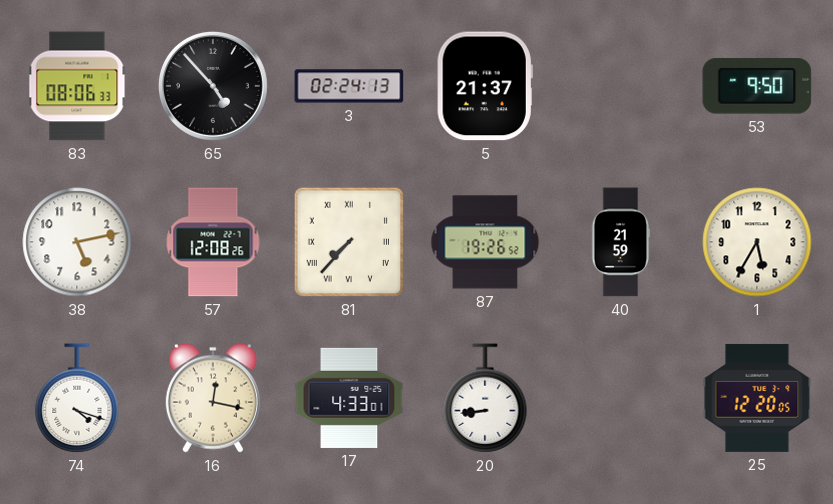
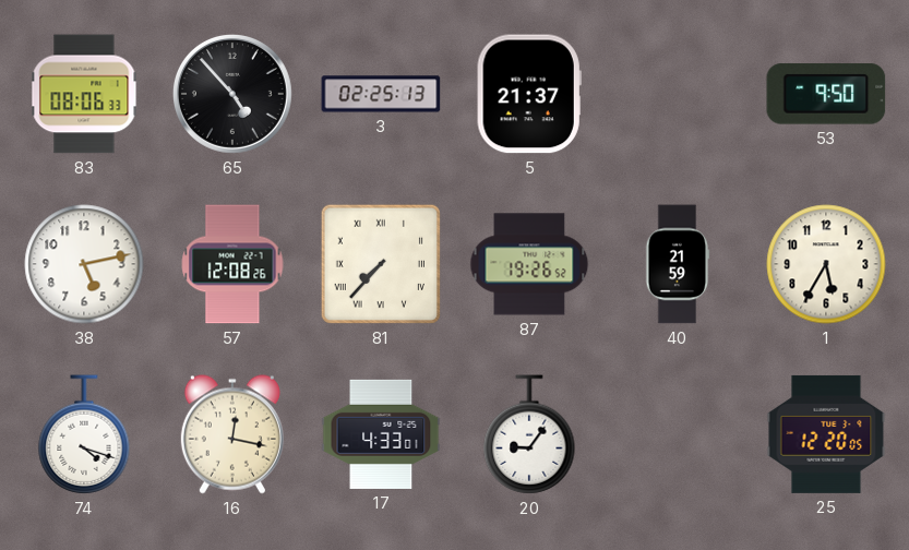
3: 02:24 -> 02:25
20: 8:44 -> 9:06
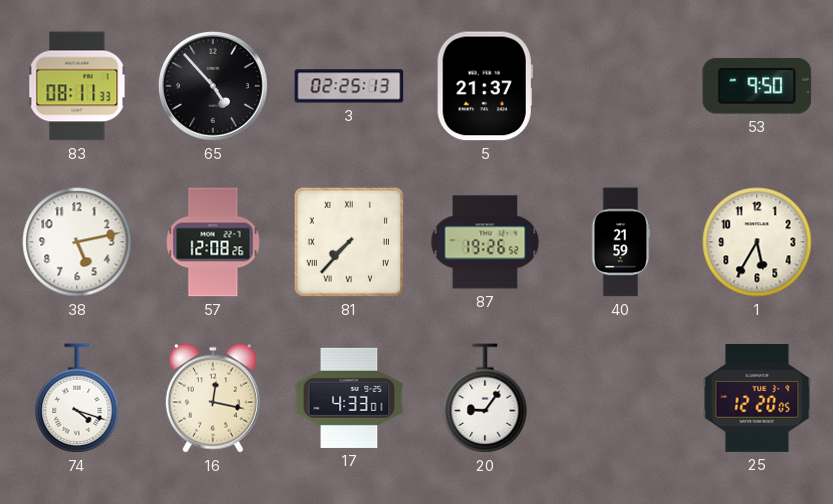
83: 08:06 -> 08:11
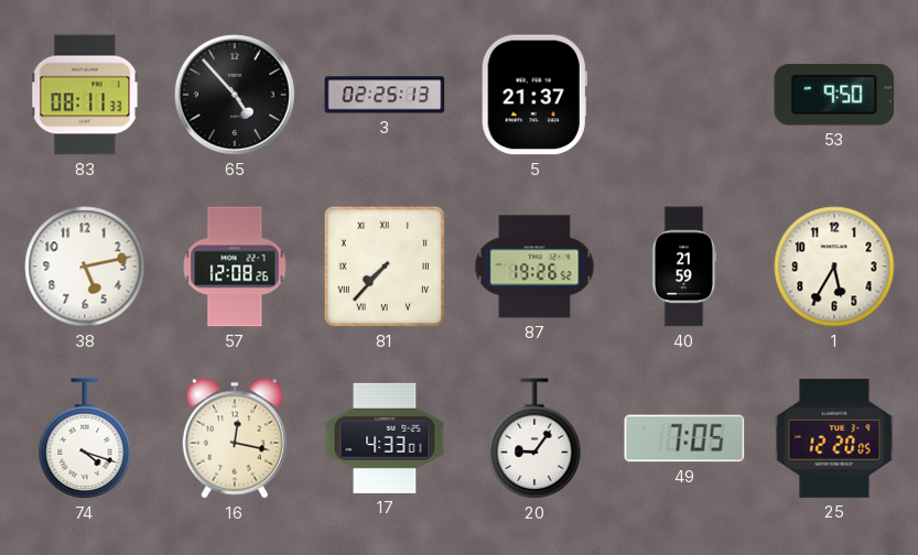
49: none -> 7:05
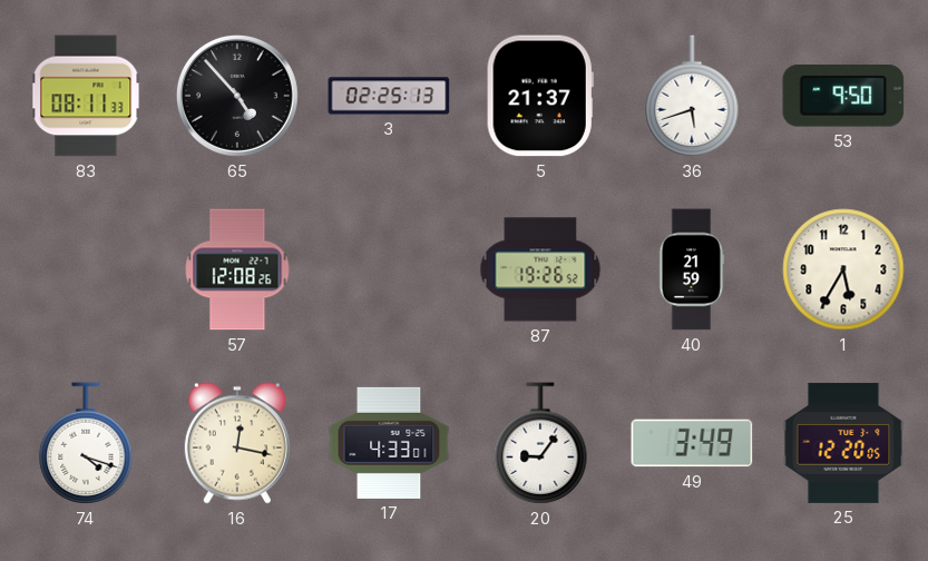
36: none -> 5:42
38: 5:13 -> none
81: 7:37 -> none
49: 7:05 -> 3:49
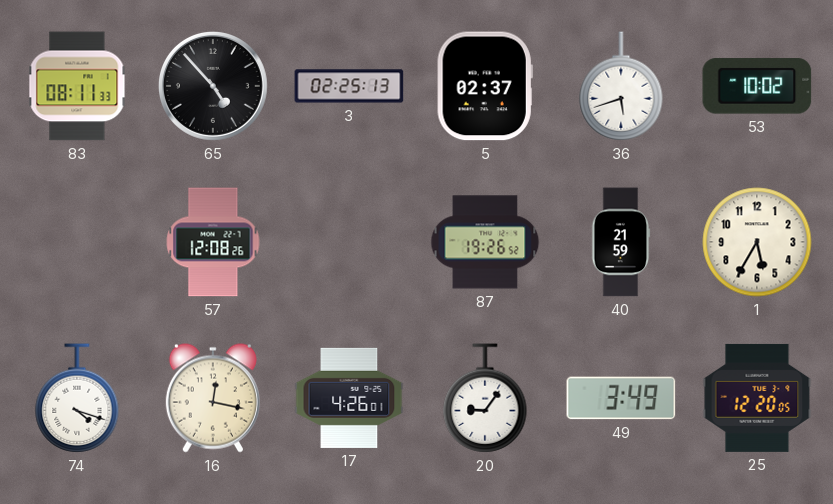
5: 21:37 -> 02:37
53: 9:50 -> 10:02
17: 4:33 -> 4:26
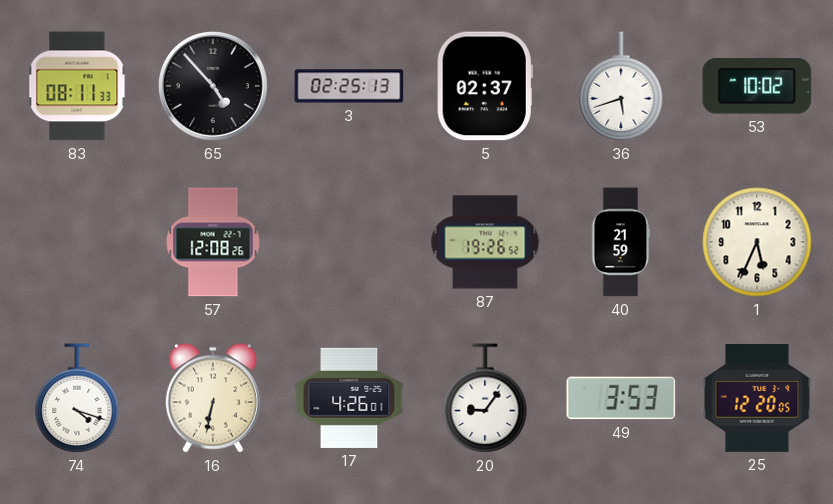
1: 5:35 -> 5:34
16: 12:17 -> 6:32
49: 3:49 -> 3:53
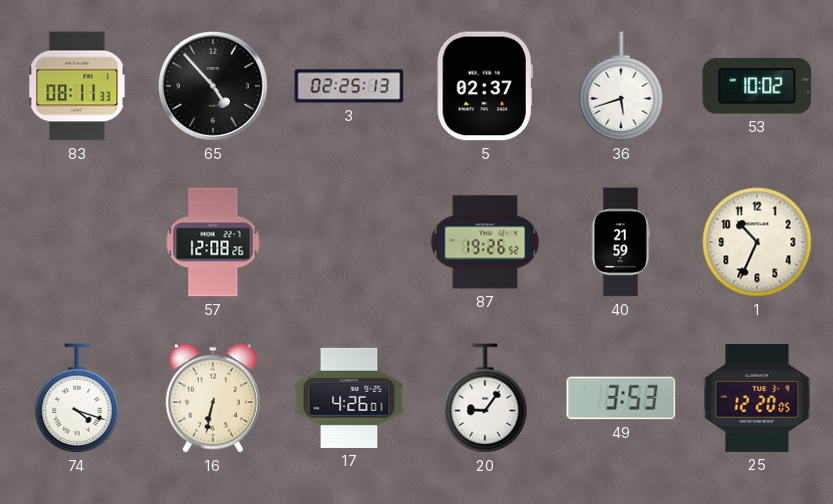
1: 5:34 -> 10:34
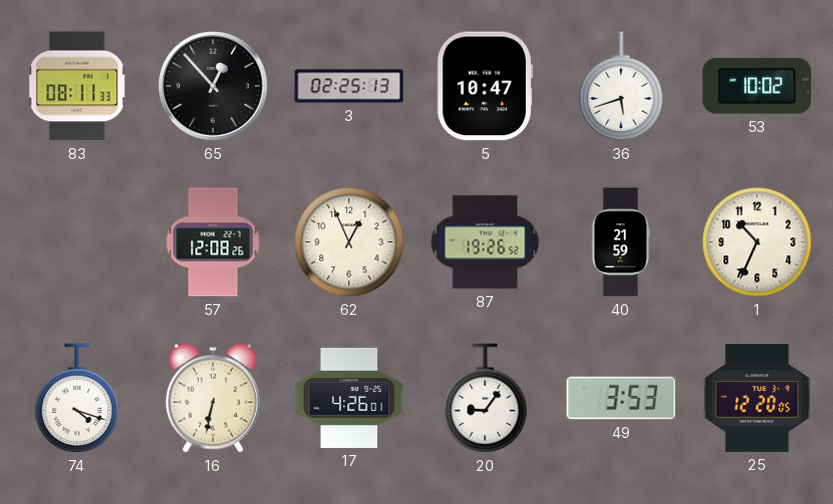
65: 4:53 -> 12:53
5: 02:37 -> 10:47
62: none -> 12:56
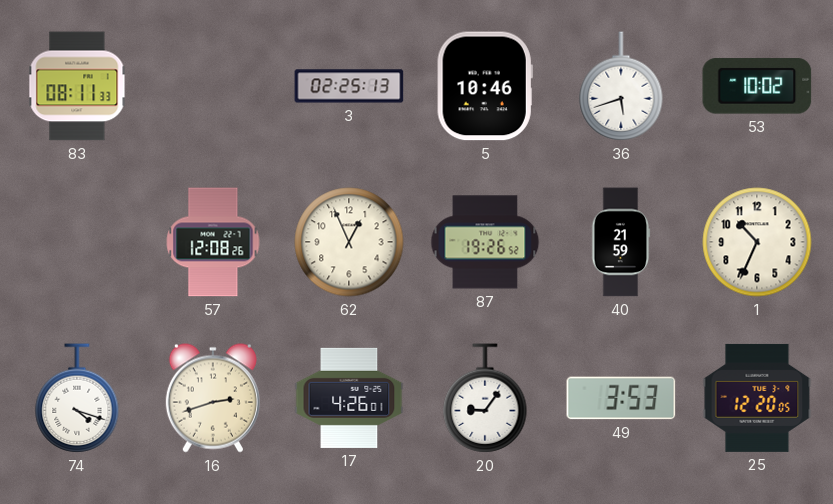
65: 12:53 -> none
5: 10:47 -> 10:46
16: 6:32 -> 2:42
